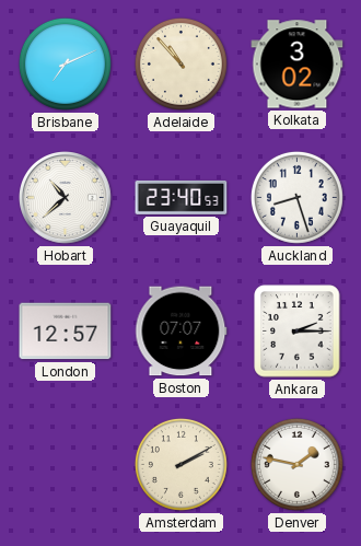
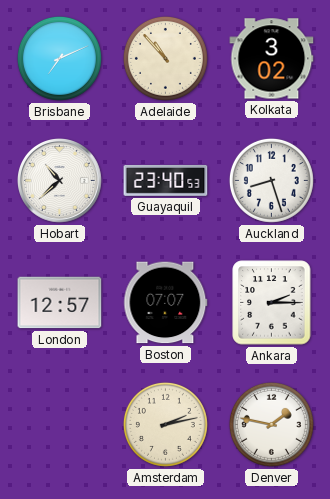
Amsterdam: 2:10 -> 2:13
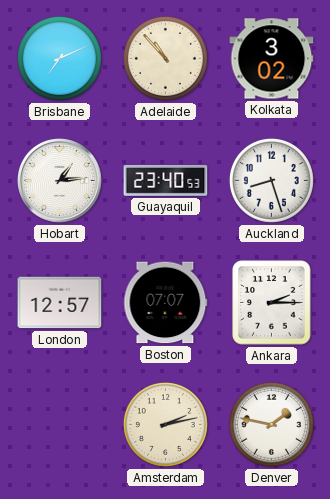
Hobart: 10:38 -> 1:14
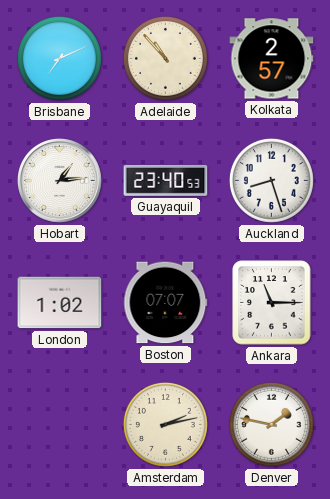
Kolkata: 3:02 -> 2:57
London: 12:57 -> 1:02
Ankara: 2:15 -> 11:15
